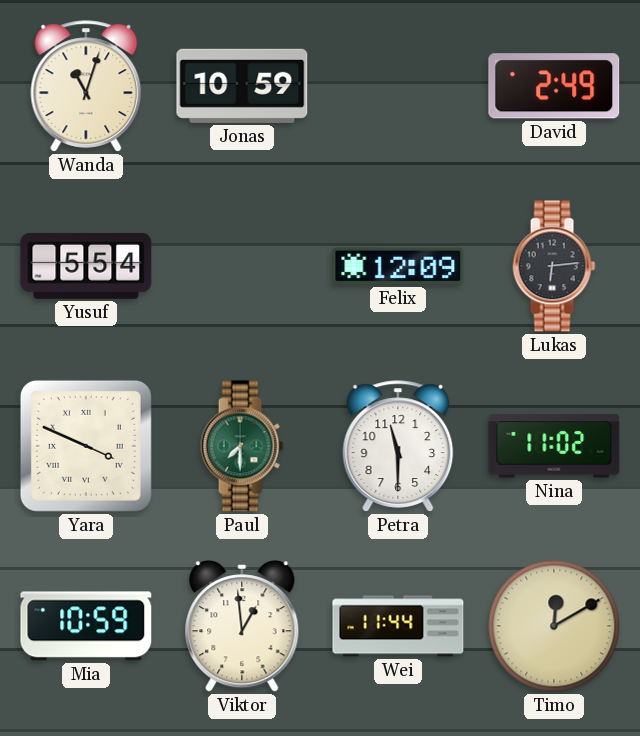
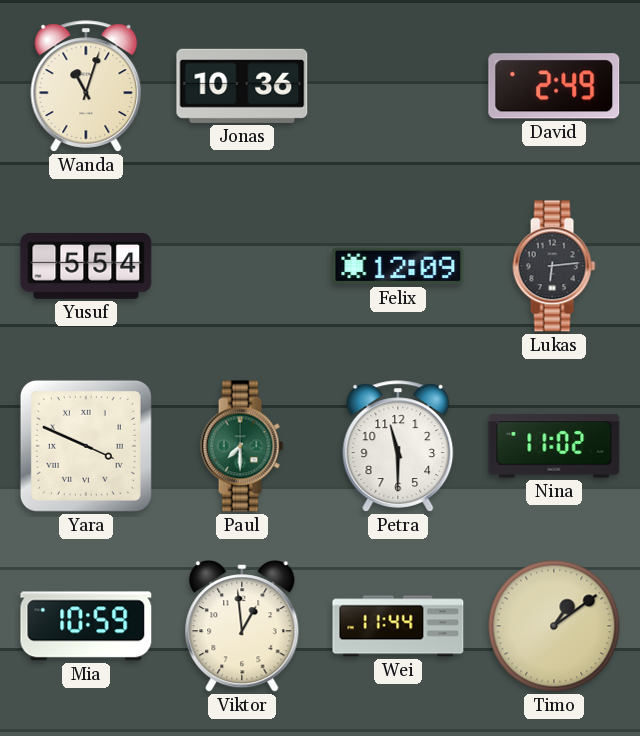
Jonas: 10:59 -> 10:36
Timo: 12:10 -> 1:09
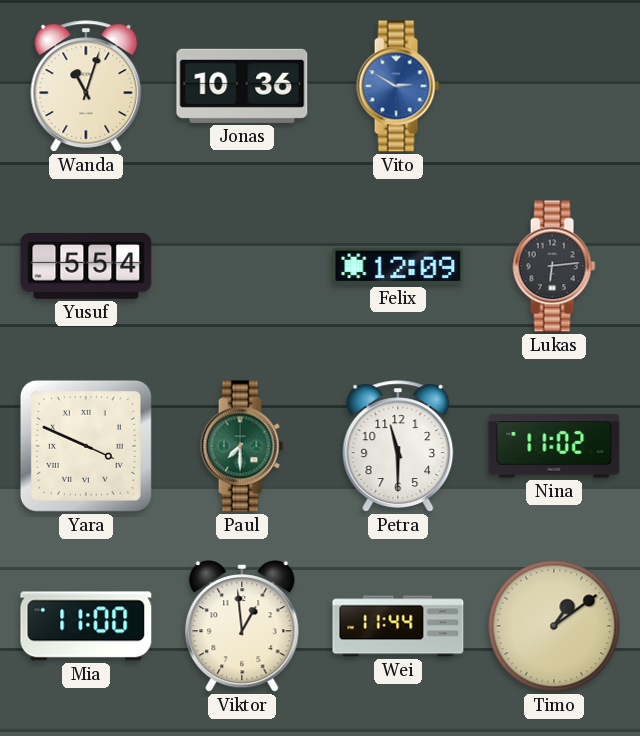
Vito: none -> 2:50
David: 2:49 -> none
Mia: 10:59 -> 11:00
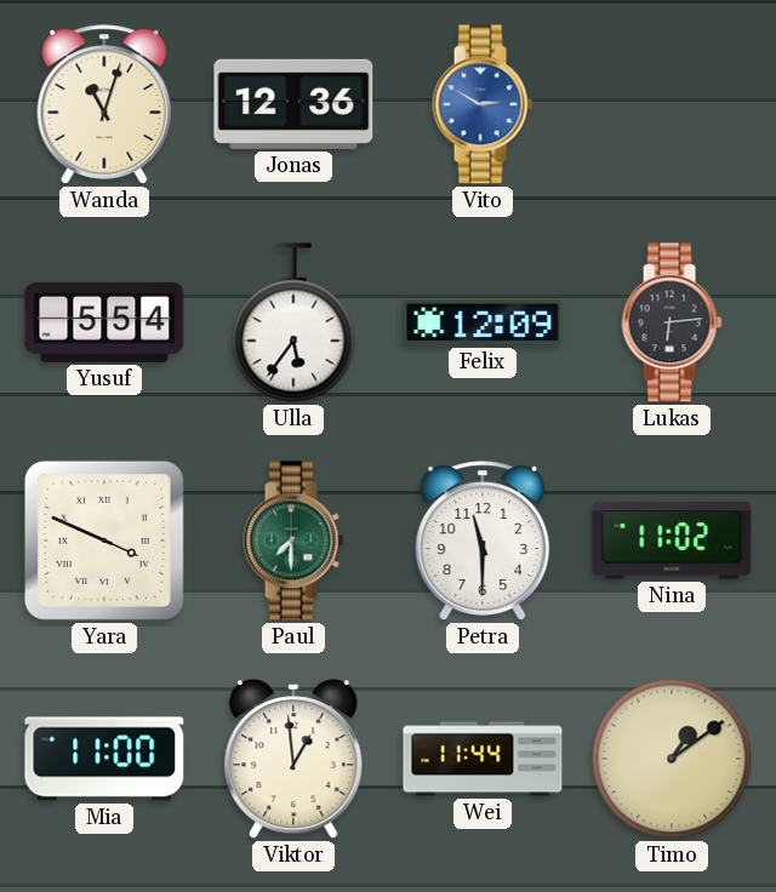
Jonas: 10:36 -> 12:36
Ulla: none -> 5:36
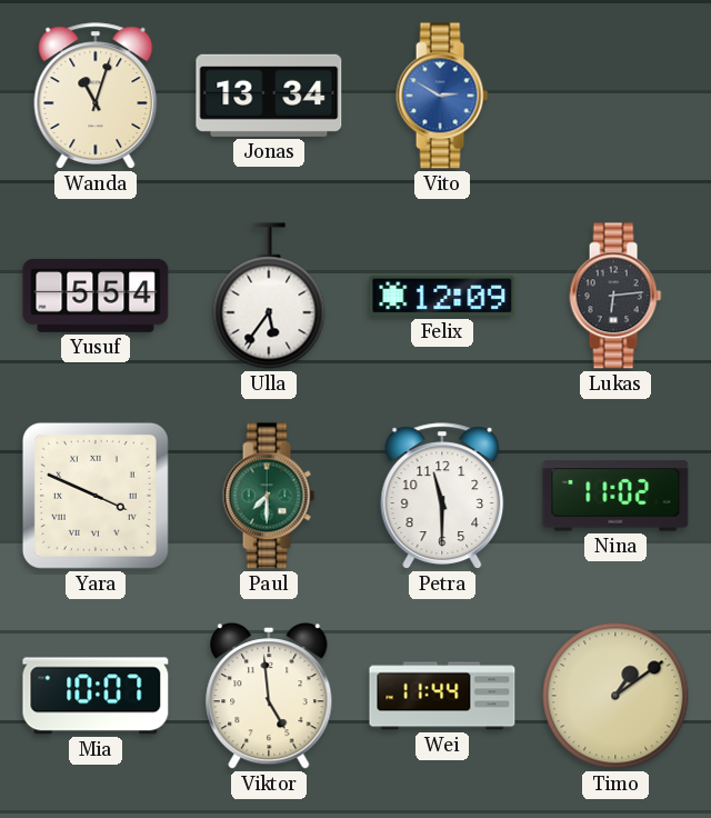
Jonas: 12:36 -> 13:34
Mia: 11:00 -> 10:07
Viktor: 12:59 -> 4:59
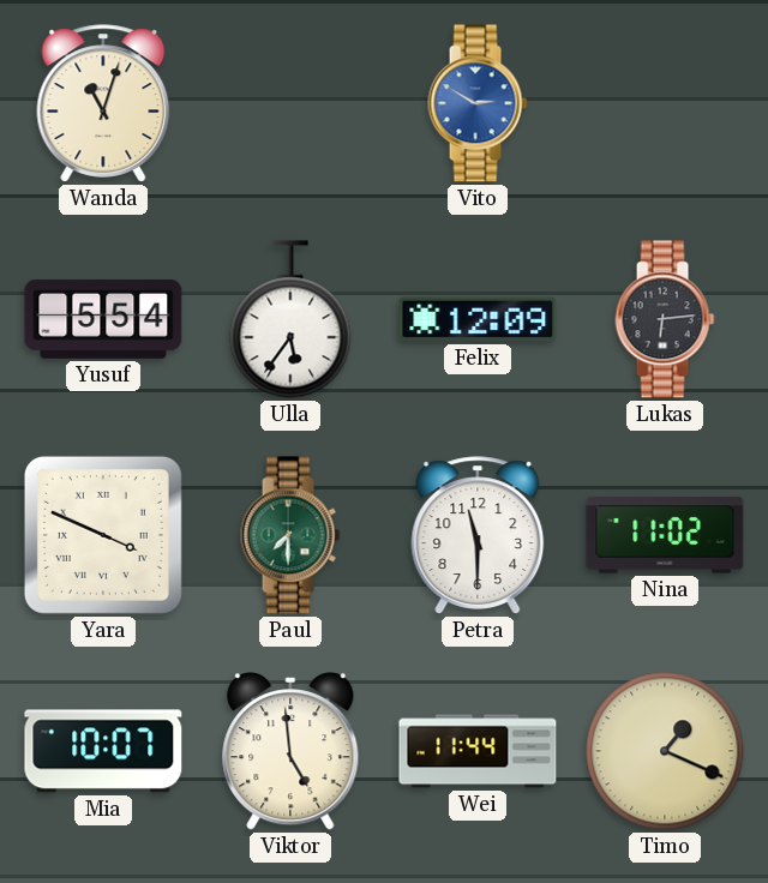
Jonas: 13:34 -> none
Timo: 1:09 -> 1:19
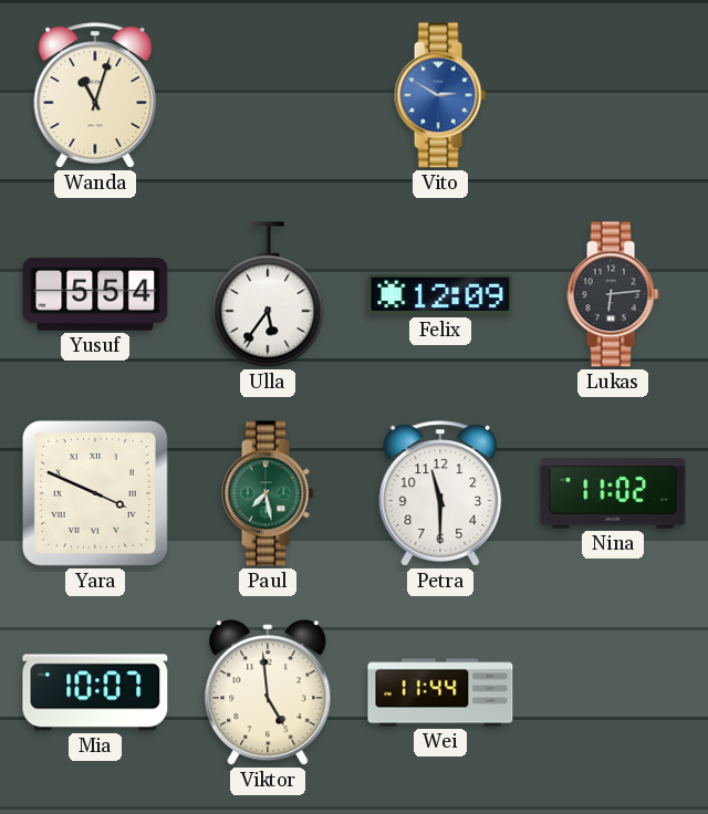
Paul: 7:30 -> 7:28
Timo: 1:19 -> none
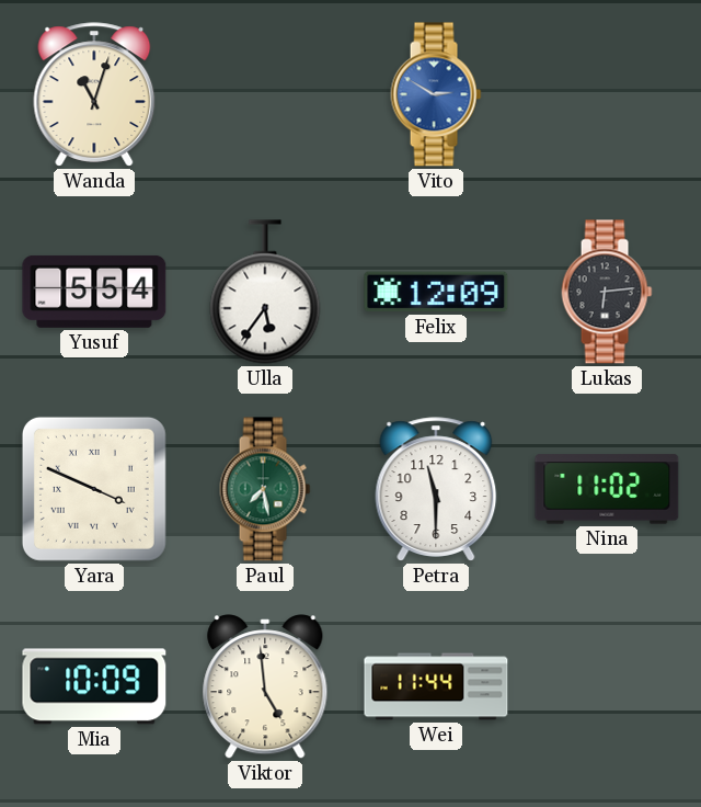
Mia: 10:07 -> 10:09
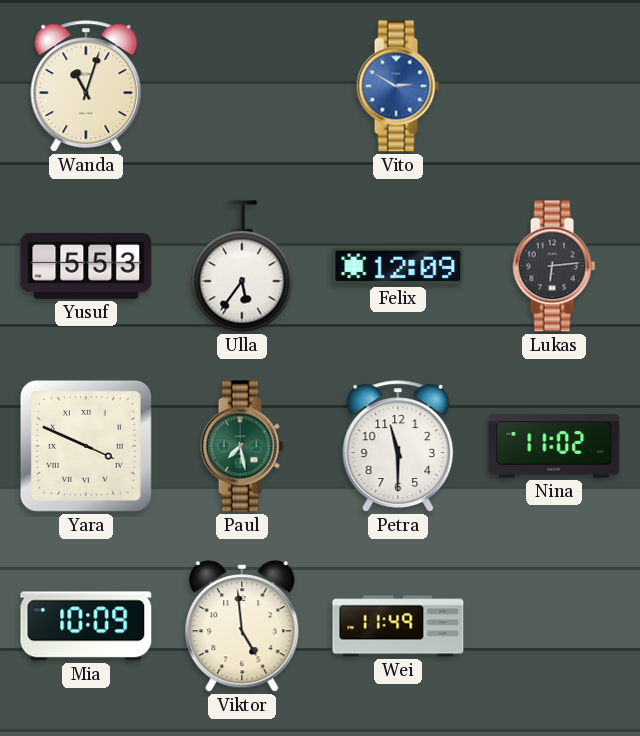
Yusuf: 5:54 -> 5:53
Wei: 11:44 -> 11:49
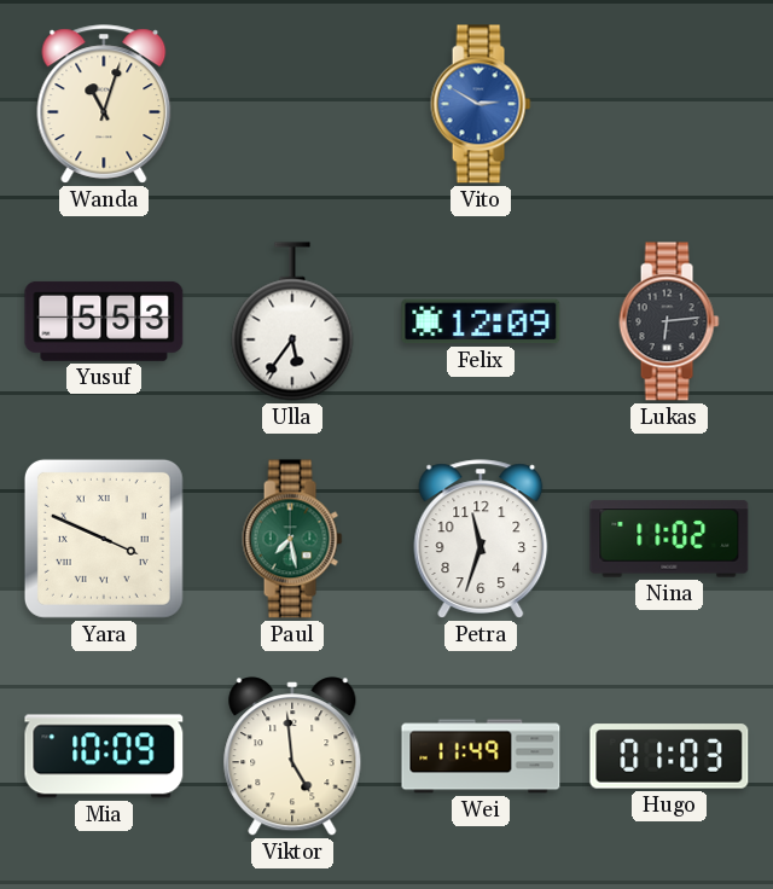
Petra: 11:30 -> 11:33
Hugo: none -> 01:03
